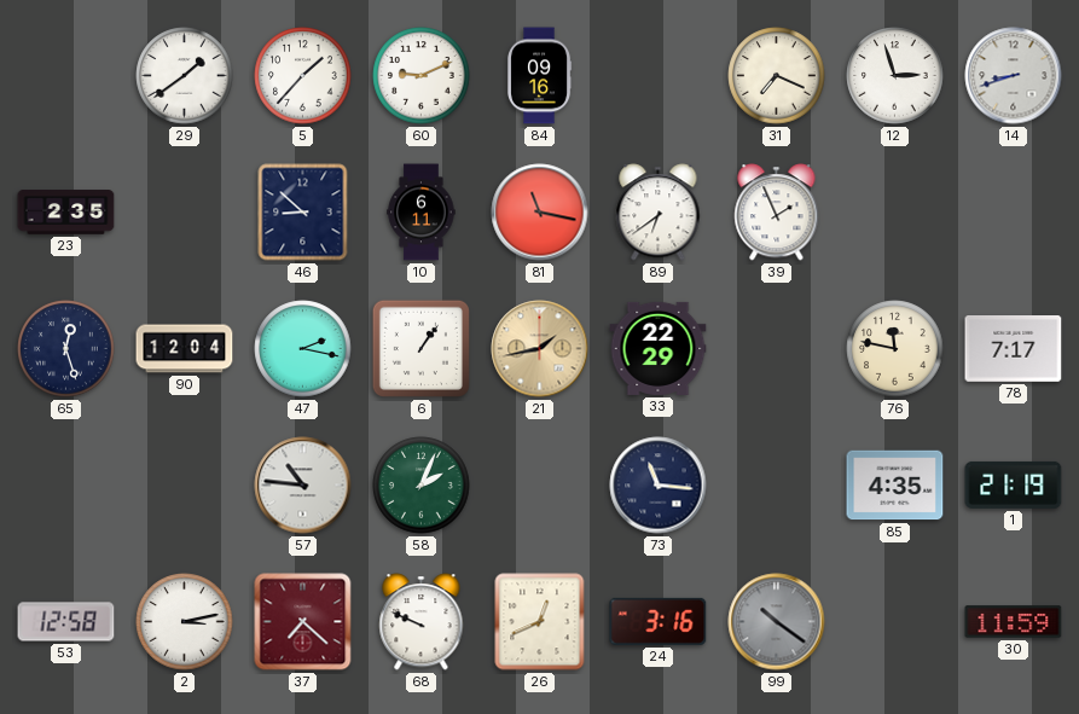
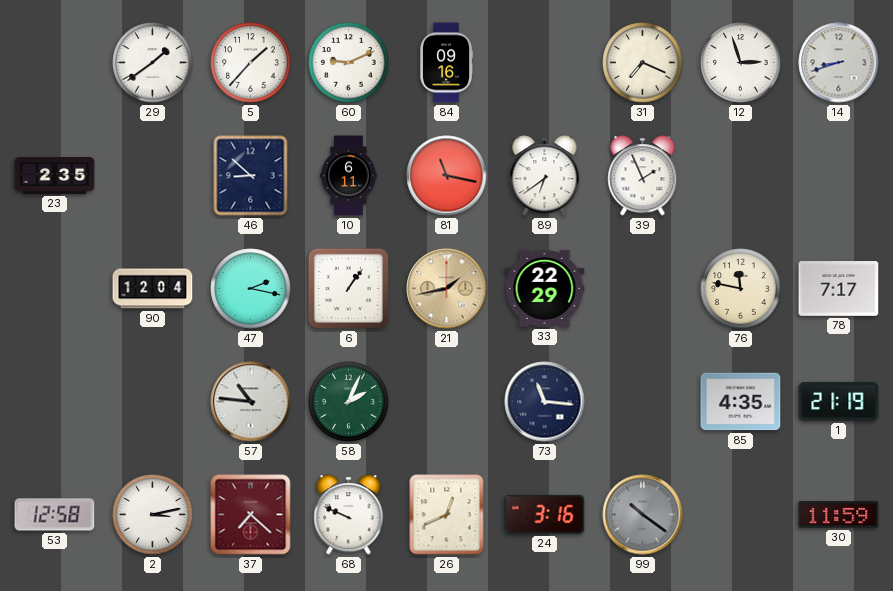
65: 12:27 -> none
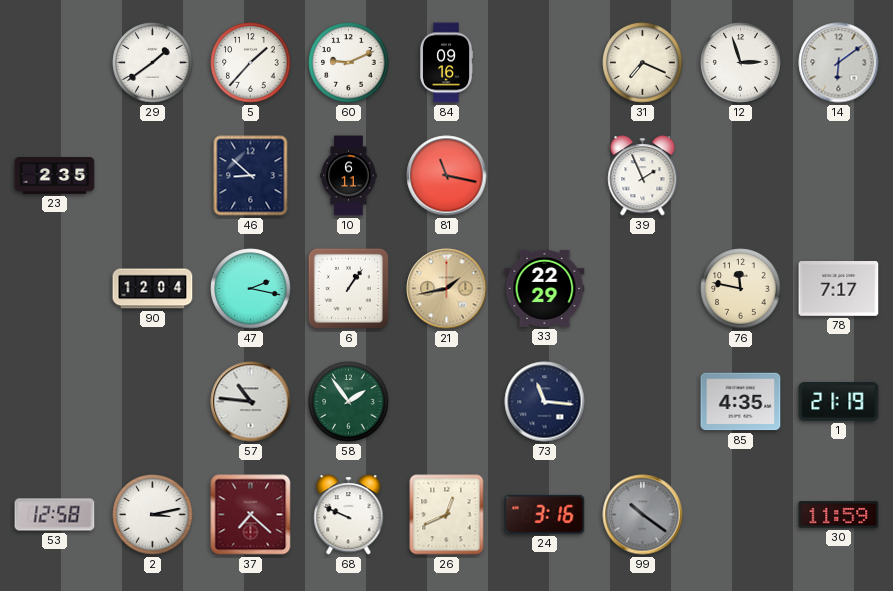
14: 8:42 -> 6:09
89: 6:39 -> none
58: 2:04 -> 1:54
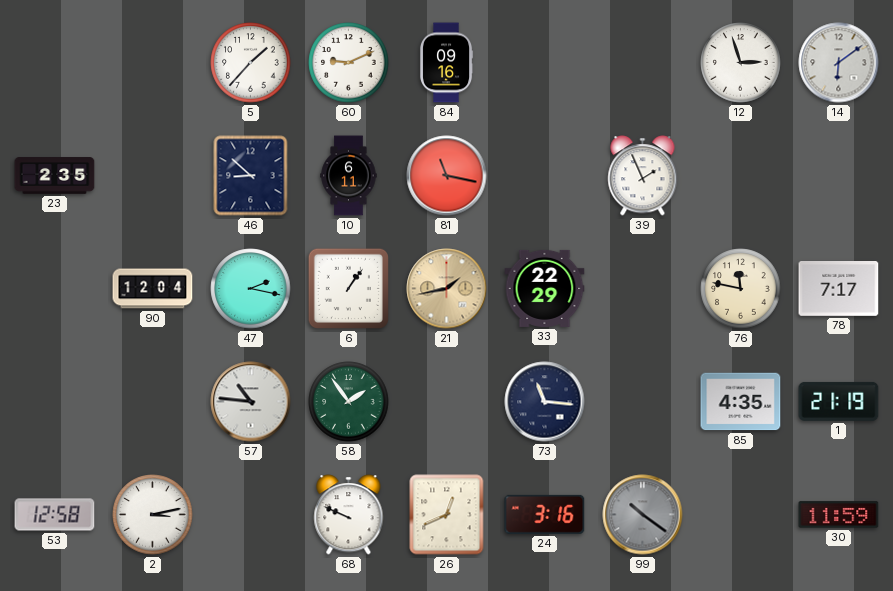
29: 1:39 -> none
31: 7:19 -> none
37: 7:22 -> none
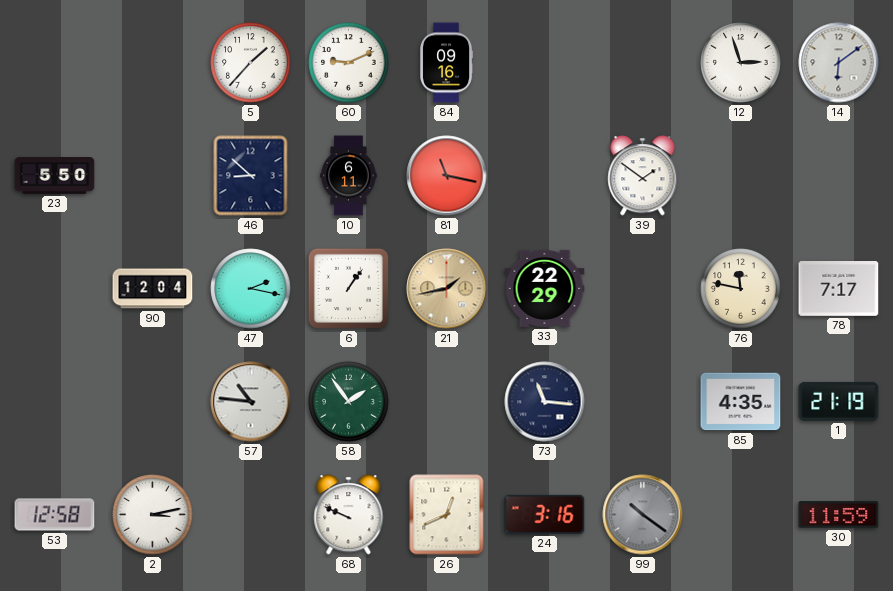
23: 2:35 -> 5:50
39: 1:56 -> 1:51
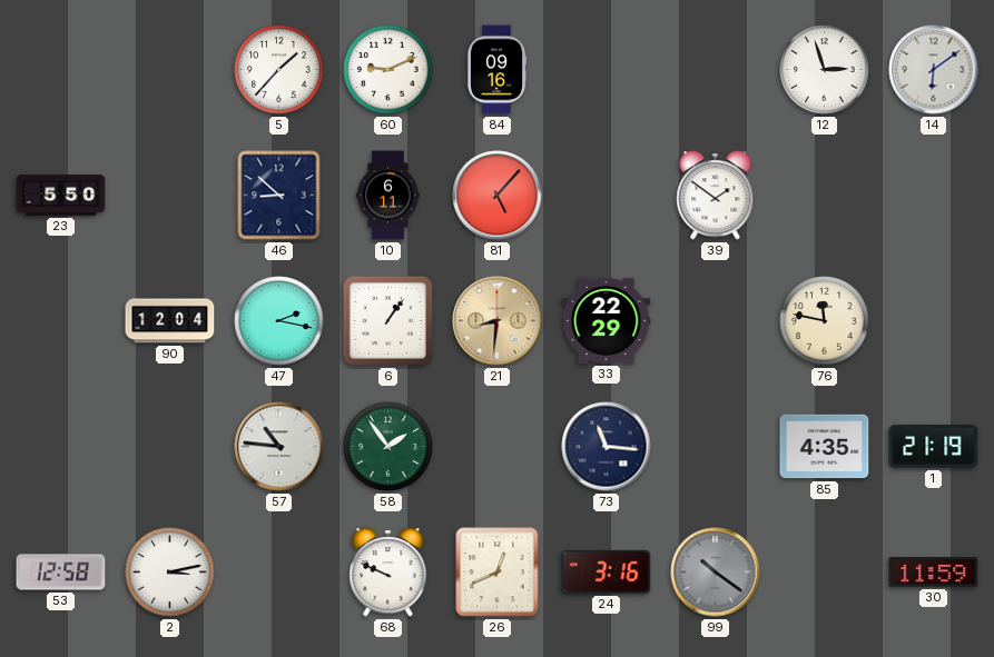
81: 11:17 -> 5:07
21: 1:43 -> 8:31
78: 7:17 -> none
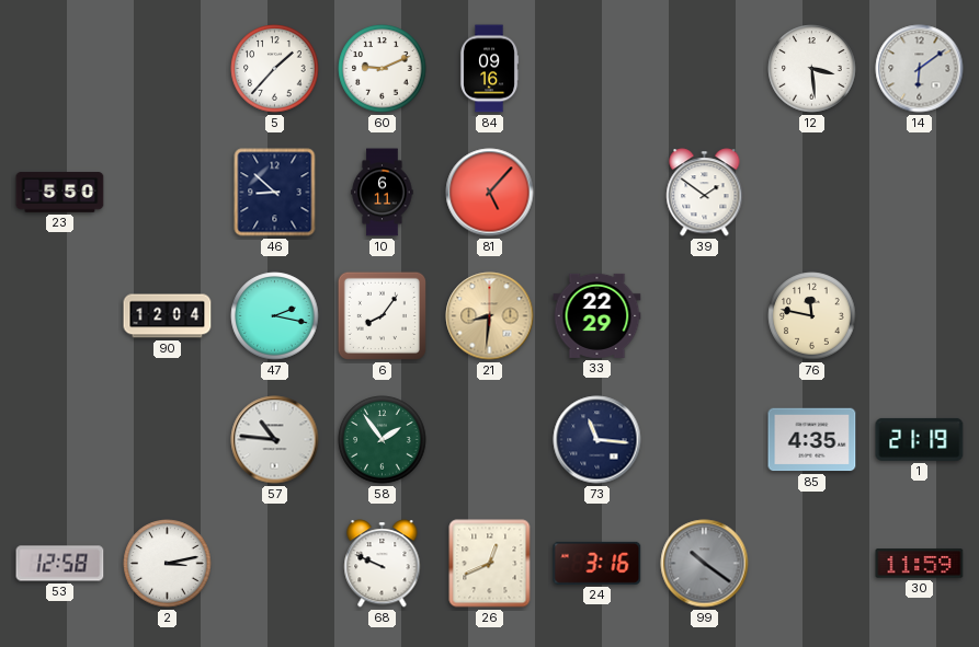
12: 2:57 -> 3:29
6: 1:06 -> 8:06
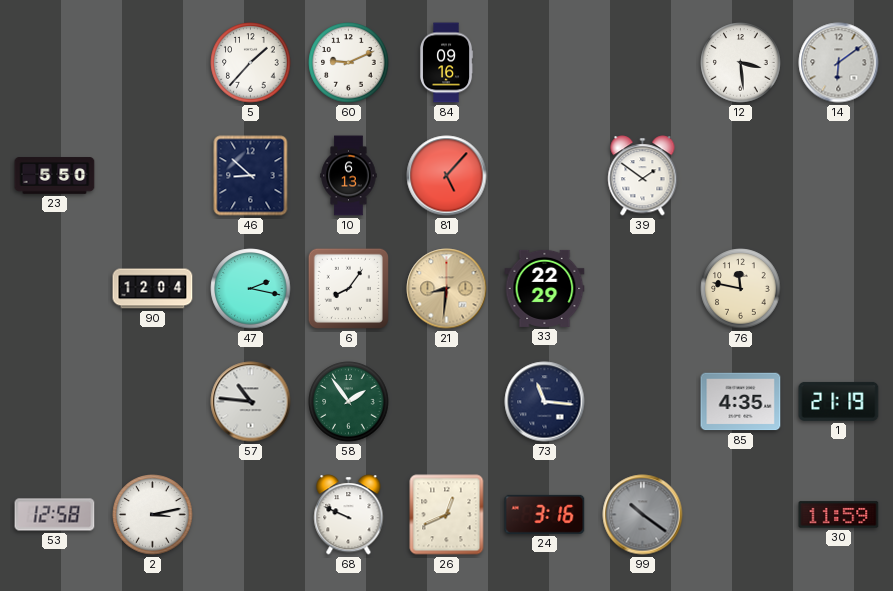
10: 6:11 -> 6:13
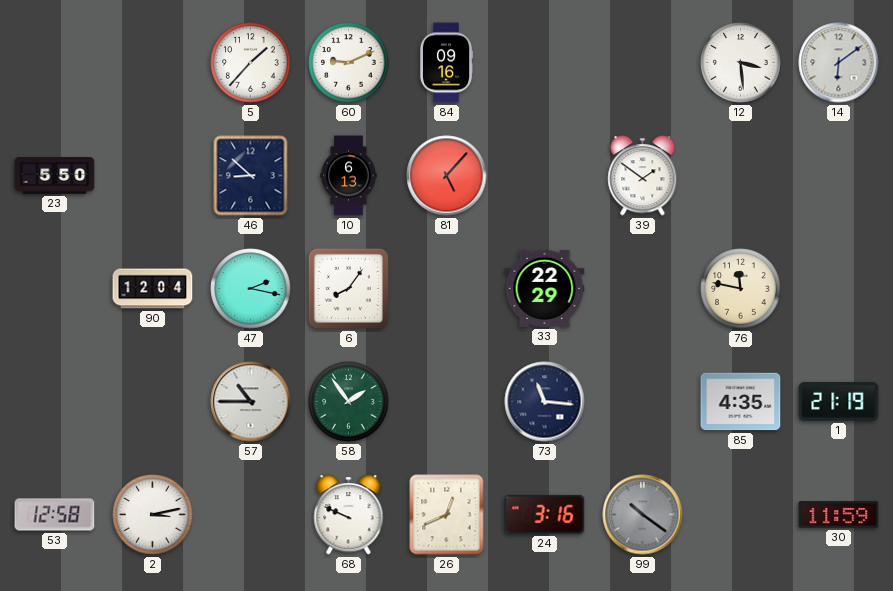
21: 8:31 -> none
57: 10:46 -> 10:45
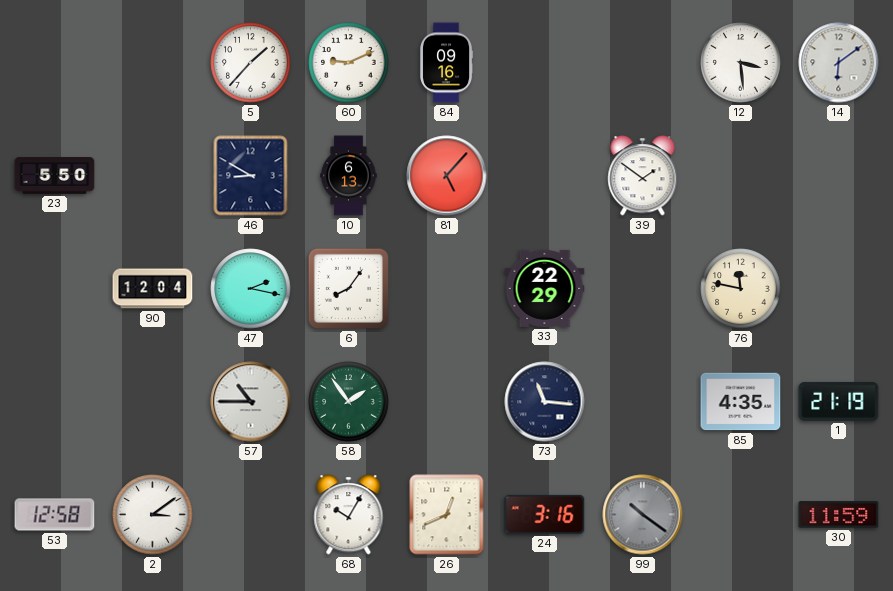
46: 8:52 -> 8:50
2: 3:13 -> 3:09
68: 9:49 -> 10:05
